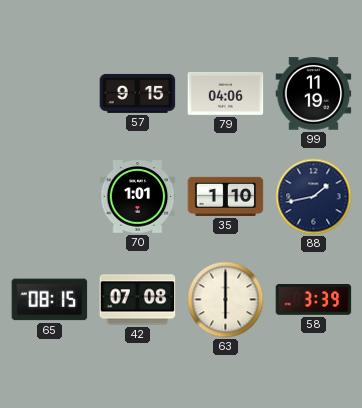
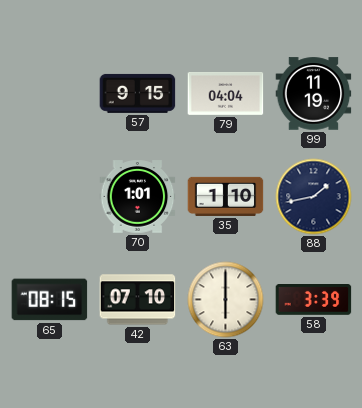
79: 04:06 -> 04:04
42: 07:08 -> 07:10
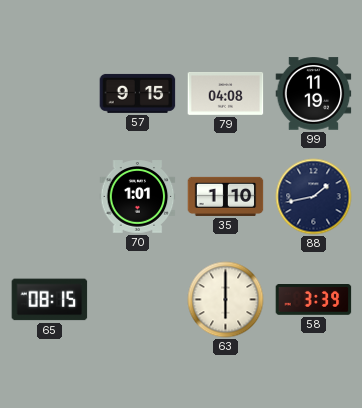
79: 04:04 -> 04:08
42: 07:10 -> none
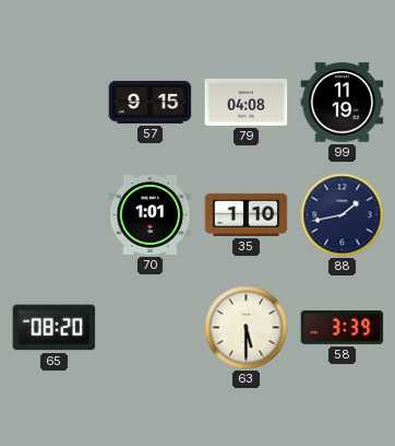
65: 08:15 -> 08:20
63: 6:00 -> 5:30
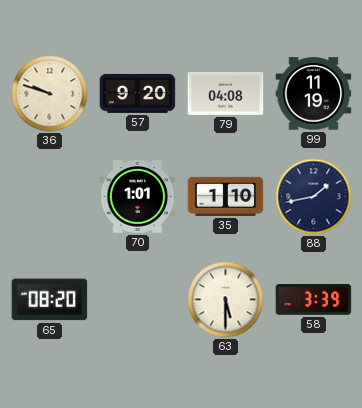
36: none -> 9:48
57: 9:15 -> 9:20
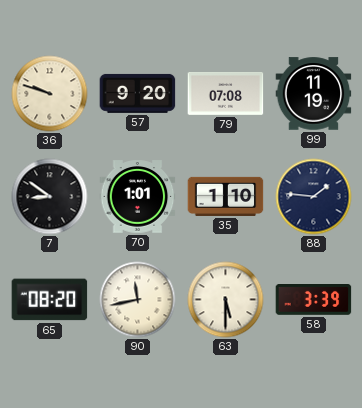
79: 04:08 -> 07:08
7: none -> 8:51
88: 1:43 -> 1:46
90: none -> 11:43
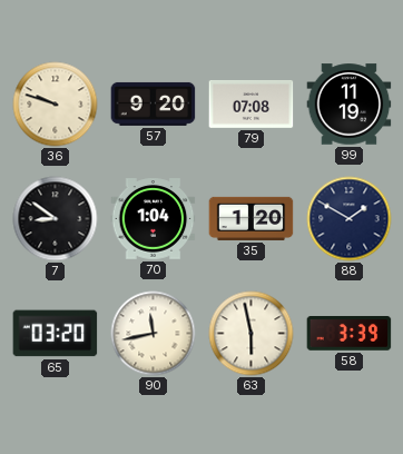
70: 1:01 -> 1:04
35: 1:10 -> 1:20
88: 1:46 -> 1:50
65: 08:20 -> 03:20
63: 5:30 -> 5:58
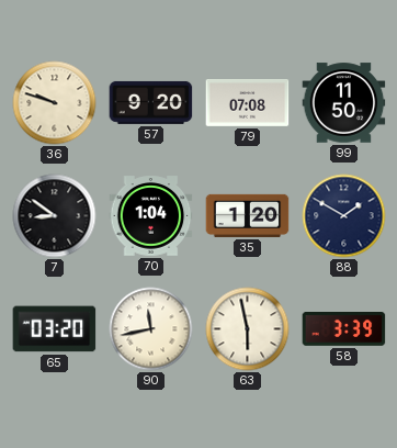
99: 11:19 -> 11:50
